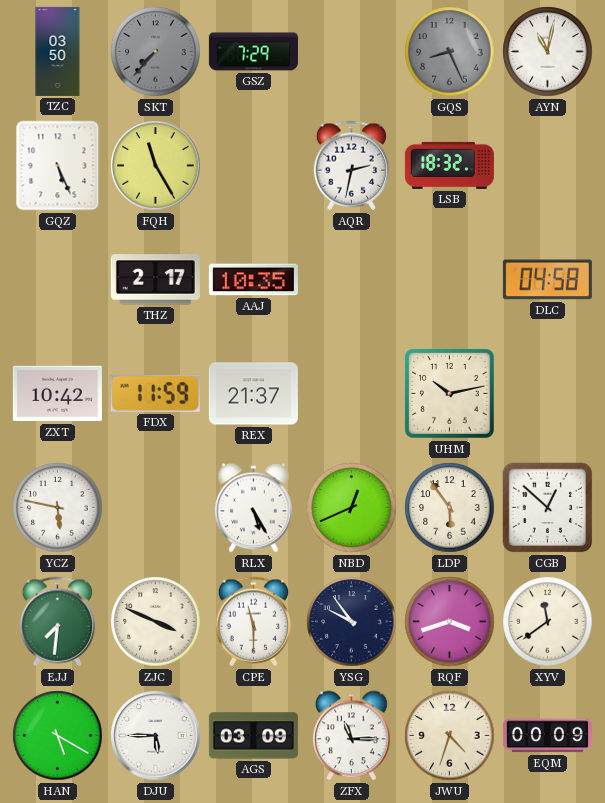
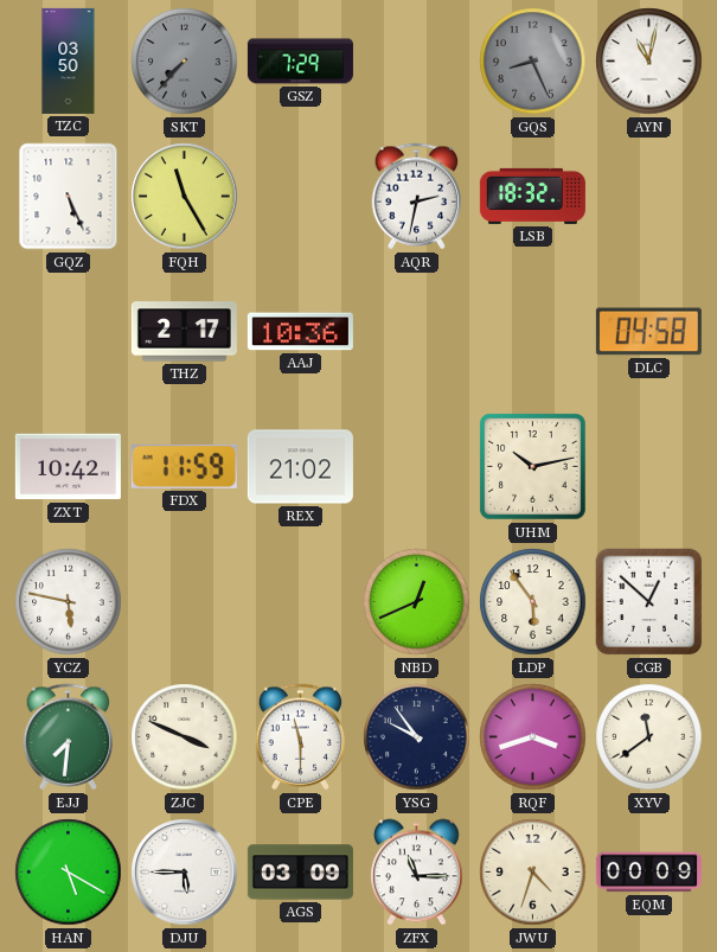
AAJ: 10:35 -> 10:36
REX: 21:37 -> 21:02
RLX: 5:25 -> none
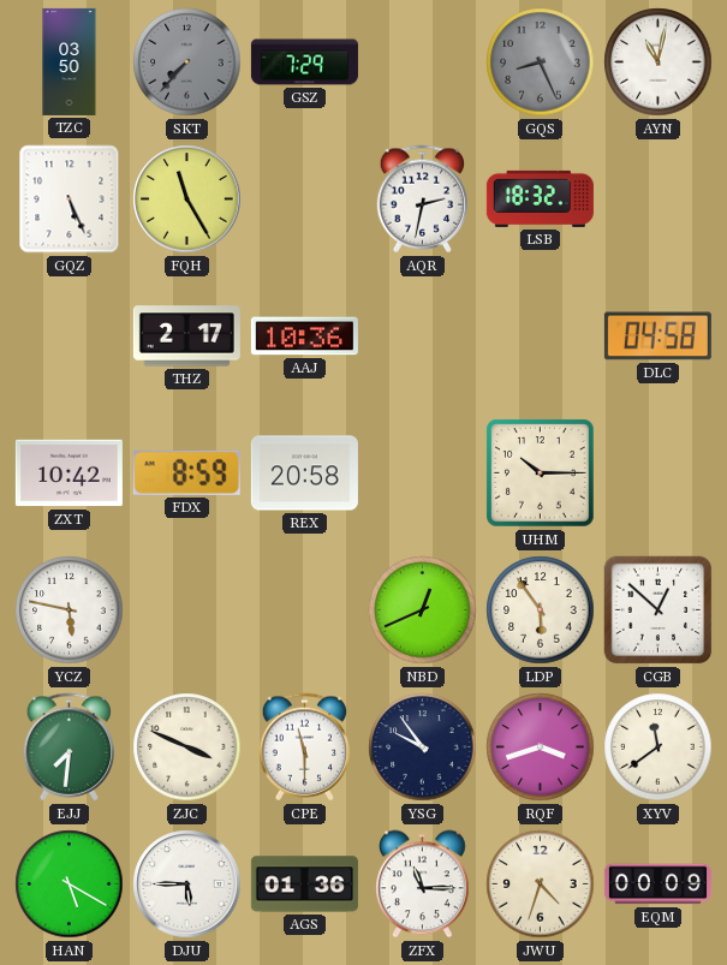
FDX: 11:59 -> 8:59
REX: 21:02 -> 20:58
UHM: 10:13 -> 10:15
AGS: 03:09 -> 01:36
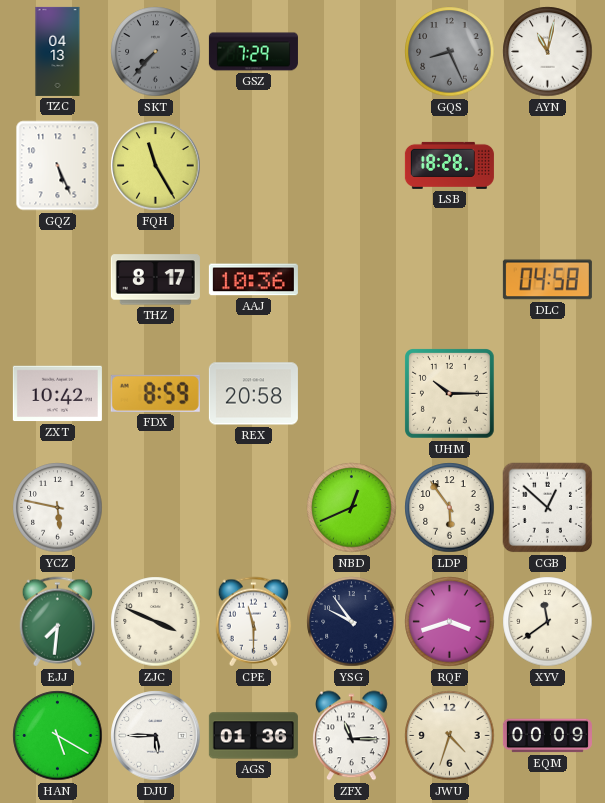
TZC: 03:50 -> 04:13
AQR: 2:32 -> none
LSB: 18:32 -> 18:28
THZ: 2:17 -> 8:17
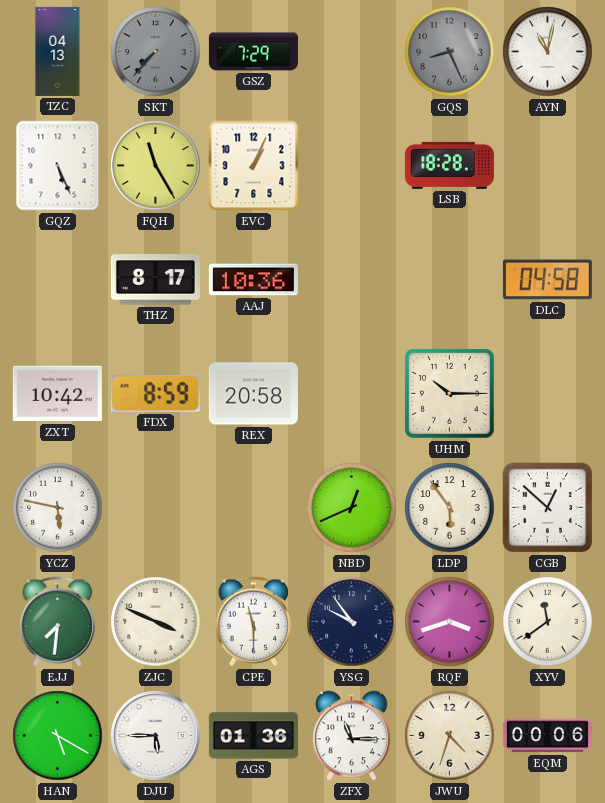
EVC: none -> 1:04
EQM: 00:09 -> 00:06
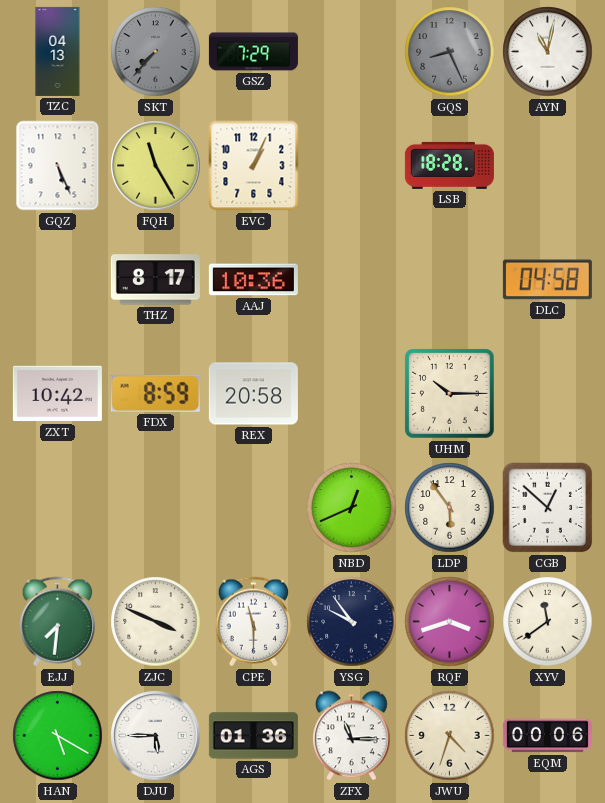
YCZ: 5:47 -> none
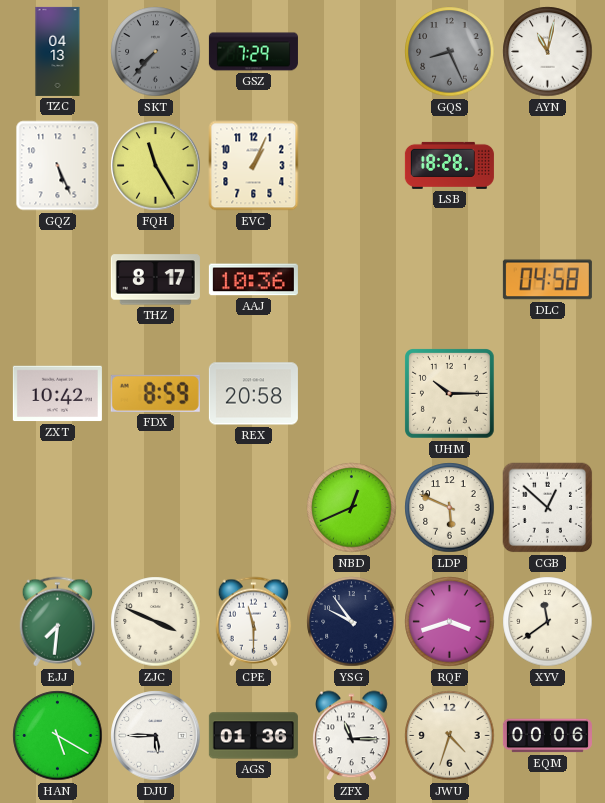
LDP: 5:54 -> 5:49
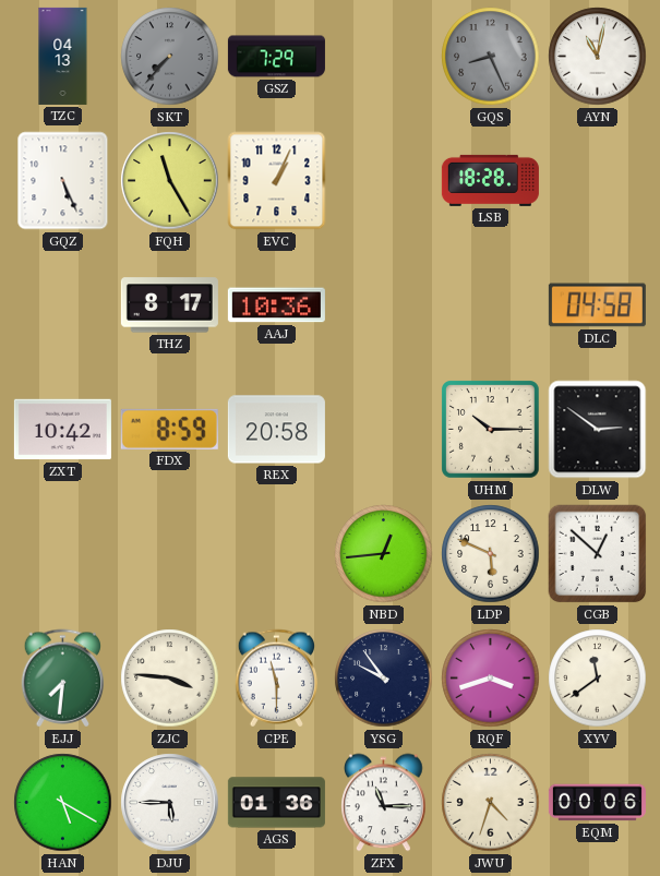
DLW: none -> 2:51
NBD: 12:41 -> 12:44
ZJC: 3:49 -> 3:46
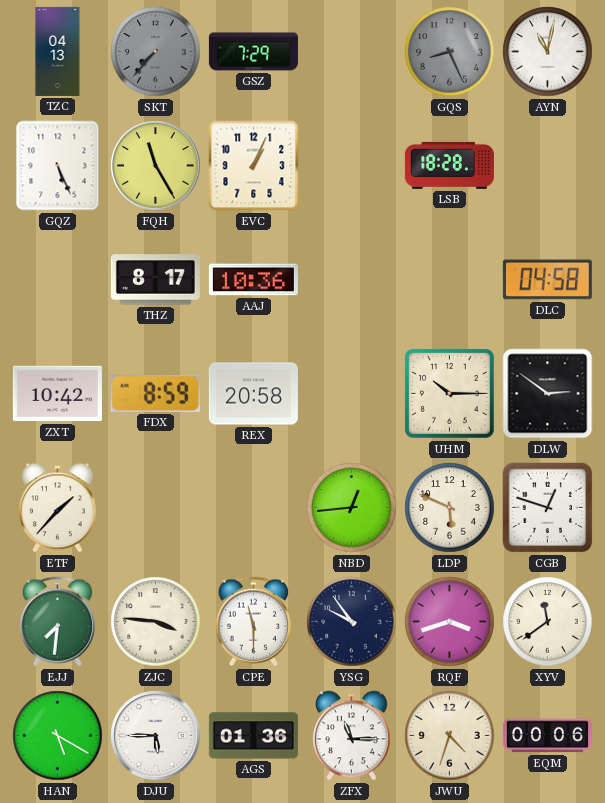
ETF: none -> 1:37
CGB: 12:52 -> 12:48
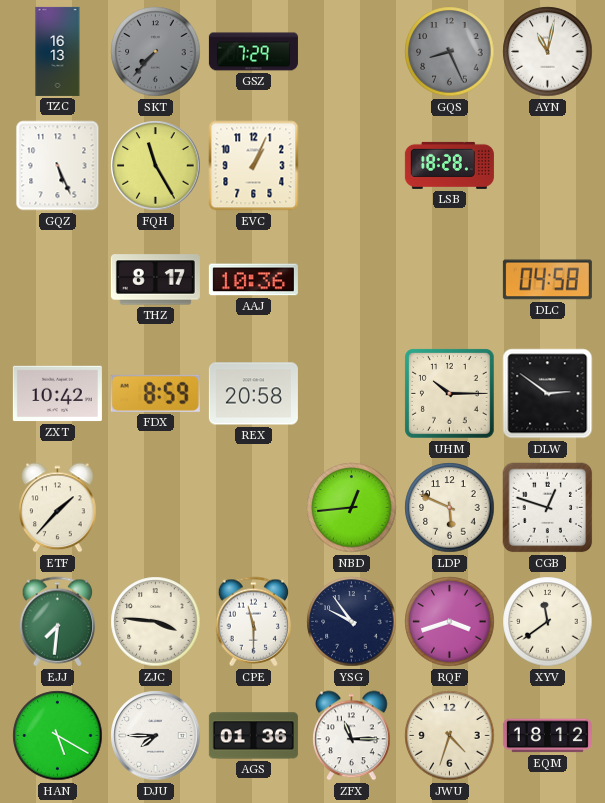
TZC: 04:13 -> 16:13
DJU: 5:45 -> 7:45
EQM: 00:06 -> 18:12
